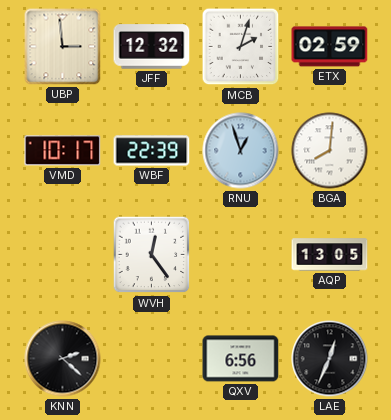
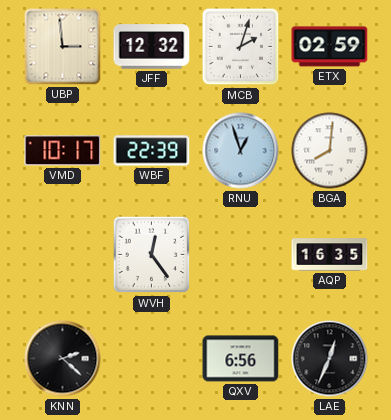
AQP: 13:05 -> 16:35
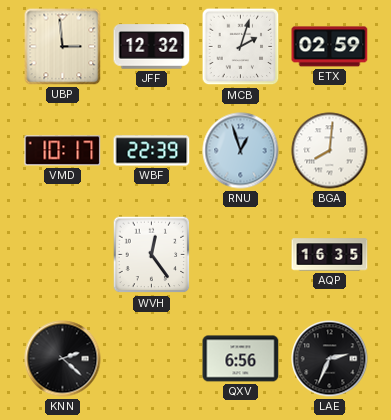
LAE: 12:34 -> 2:34
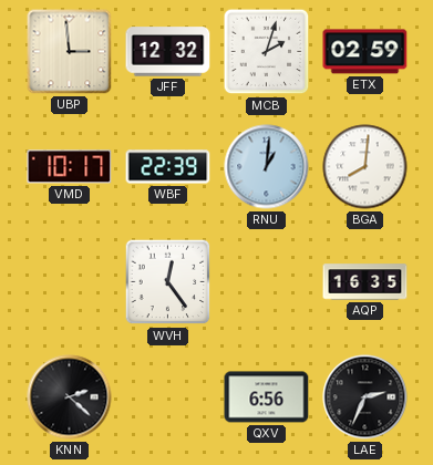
RNU: 12:57 -> 1:01
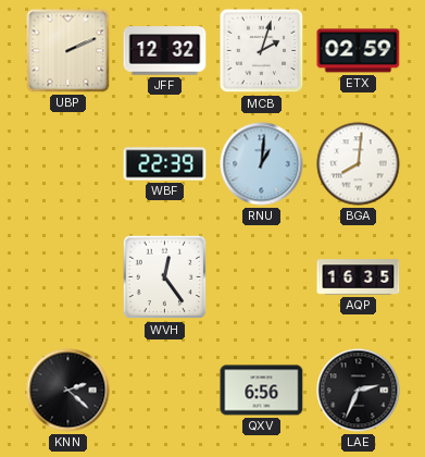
UBP: 2:59 -> 2:11
VMD: 10:17 -> none
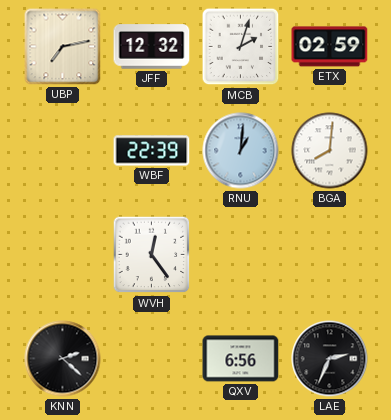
UBP: 2:11 -> 7:13
AQP: 16:35 -> none
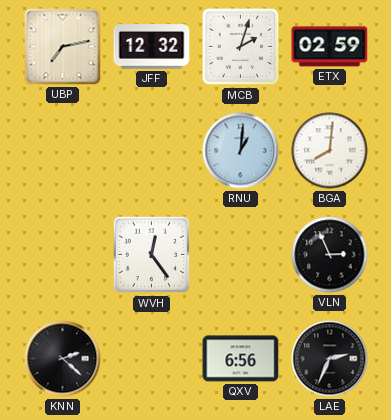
WBF: 22:39 -> none
VLN: none -> 2:56
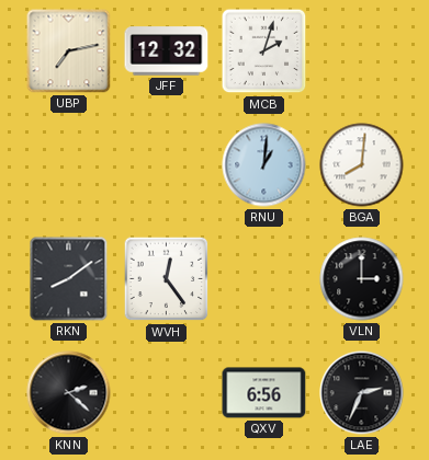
ETX: 02:59 -> none
RKN: none -> 8:09
VLN: 2:56 -> 3:00
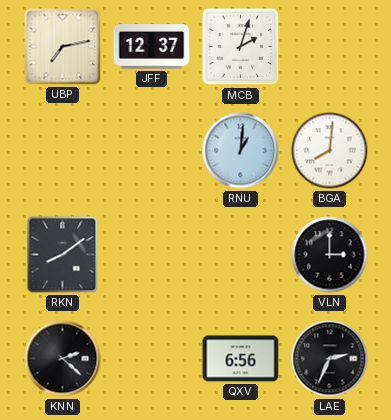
JFF: 12:32 -> 12:37
WVH: 12:24 -> none
